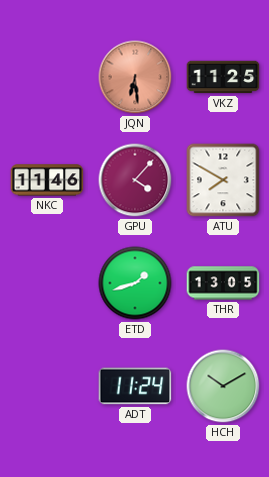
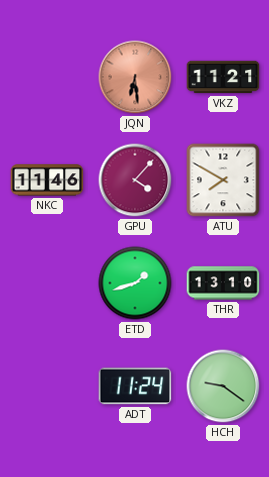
VKZ: 11:25 -> 11:21
THR: 13:05 -> 13:10
HCH: 10:10 -> 9:21
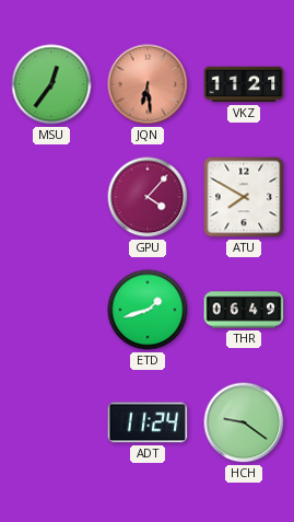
MSU: none -> 12:36
NKC: 11:46 -> none
THR: 13:10 -> 06:49
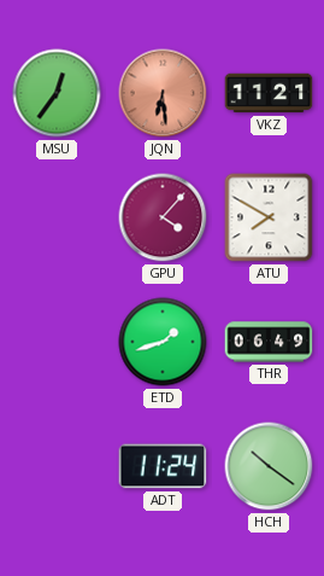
HCH: 9:21 -> 10:21
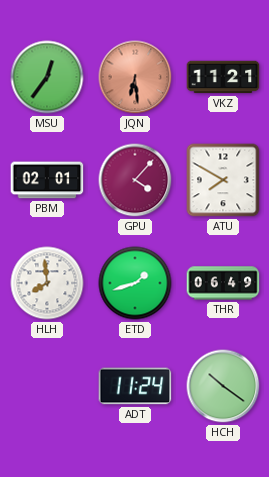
PBM: none -> 02:01
HLH: none -> 7:59
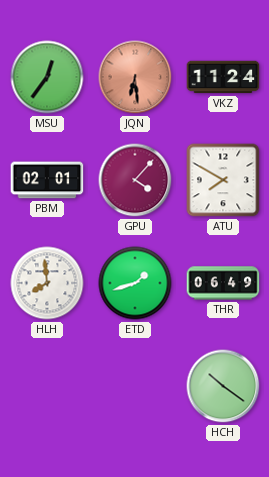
VKZ: 11:21 -> 11:24
ADT: 11:24 -> none
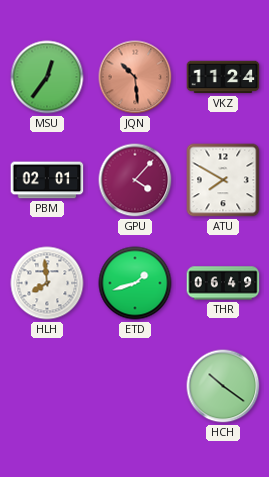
JQN: 6:29 -> 10:29
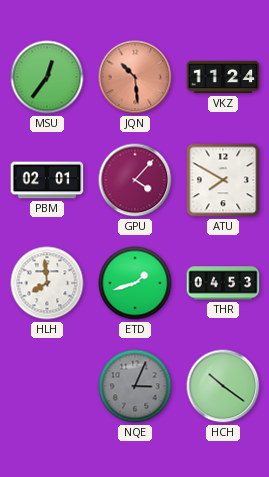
THR: 06:49 -> 04:53
NQE: none -> 3:04
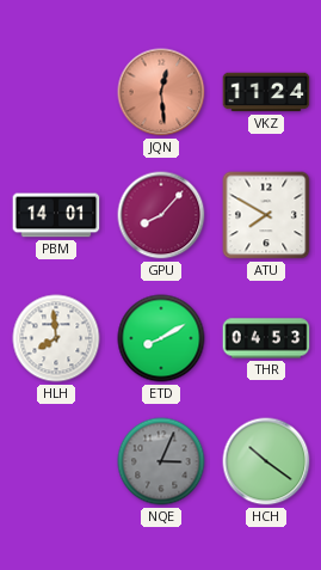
MSU: 12:36 -> none
JQN: 10:29 -> 12:29
PBM: 02:01 -> 14:01
GPU: 4:07 -> 8:07
ETD: 1:42 -> 8:10
